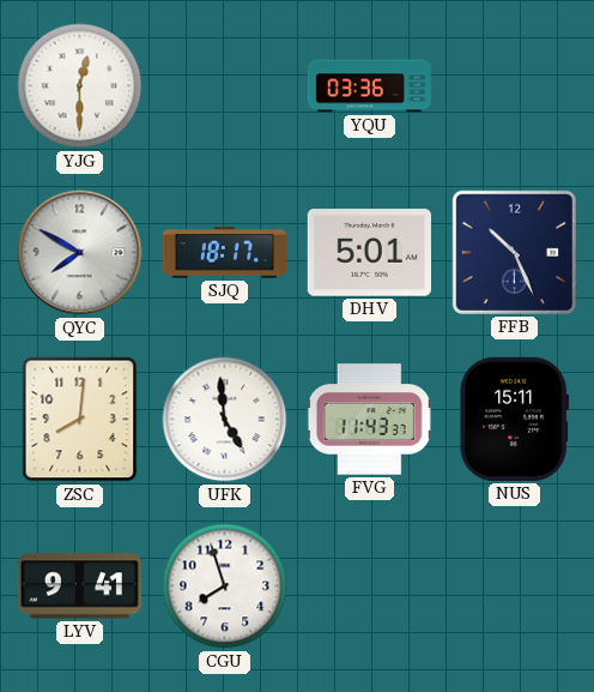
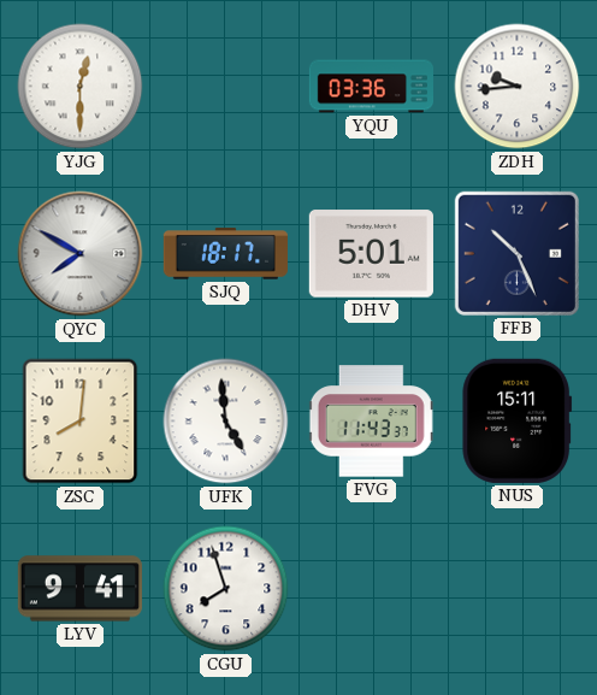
ZDH: none -> 9:44
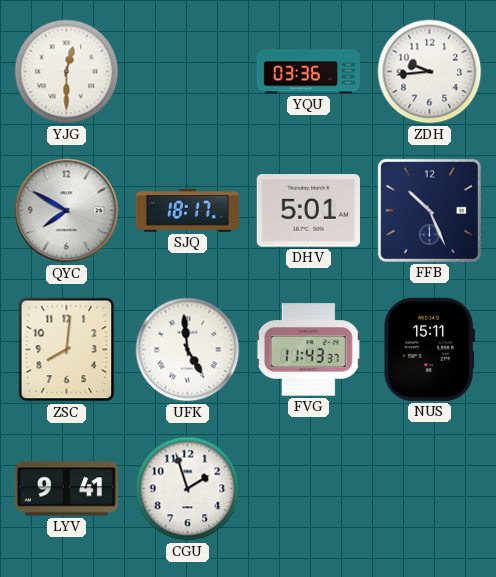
CGU: 7:57 -> 1:57
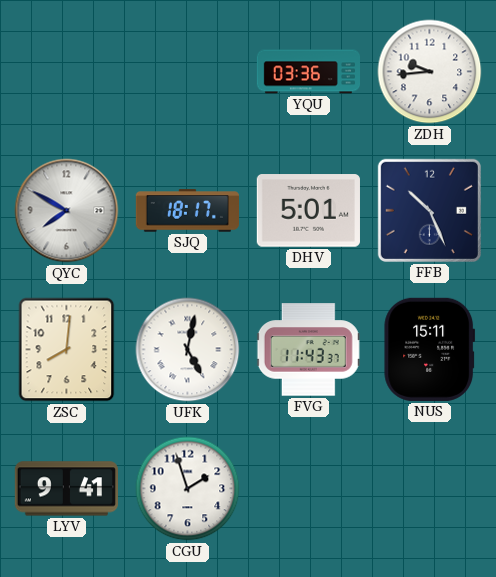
YJG: 12:30 -> none
UFK: 4:59 -> 5:02
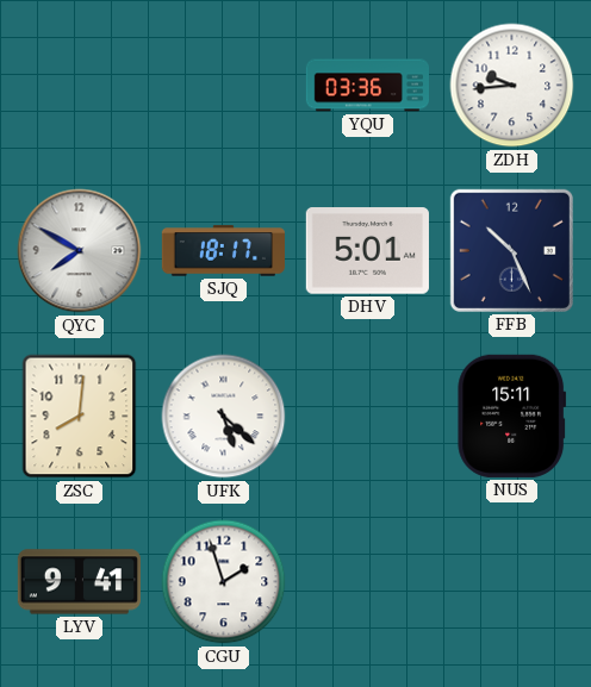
UFK: 5:02 -> 5:22
FVG: 11:43 -> none
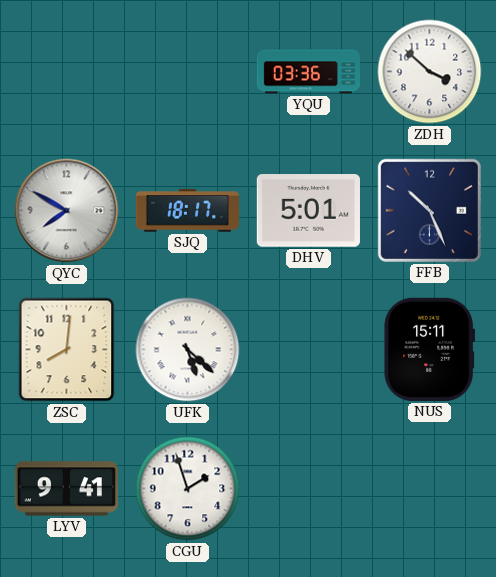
ZDH: 9:44 -> 3:52
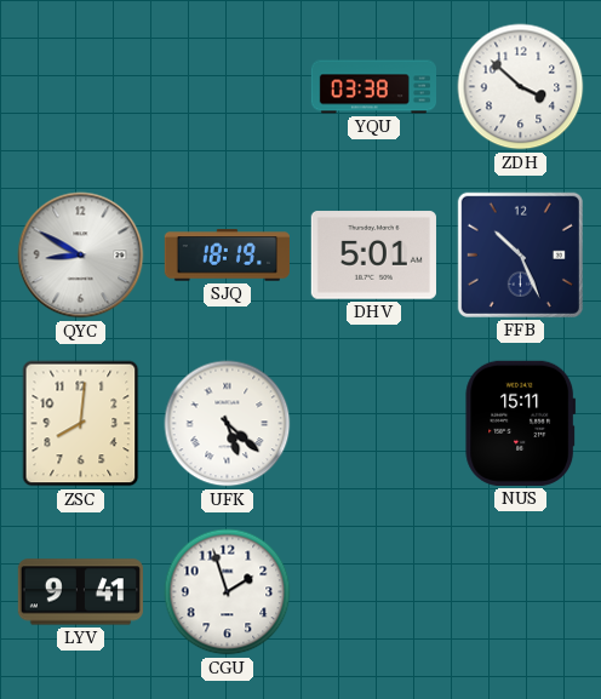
YQU: 03:36 -> 03:38
QYC: 7:50 -> 8:50
SJQ: 18:17 -> 18:19
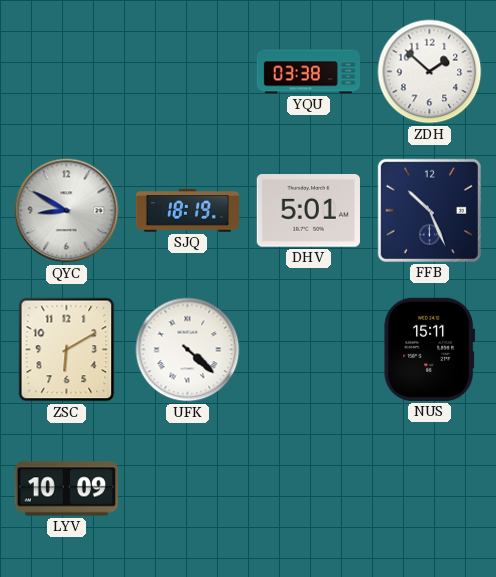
ZDH: 3:52 -> 1:52
ZSC: 8:01 -> 6:10
UFK: 5:22 -> 4:22
LYV: 9:41 -> 10:09
CGU: 1:57 -> none
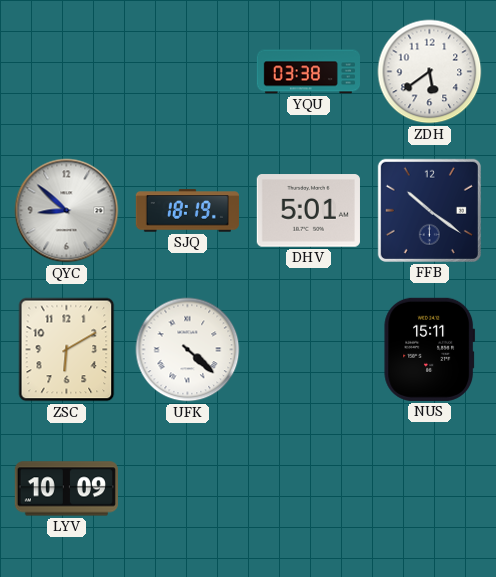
ZDH: 1:52 -> 5:39
QYC: 8:50 -> 8:52
FFB: 10:26 -> 10:21
